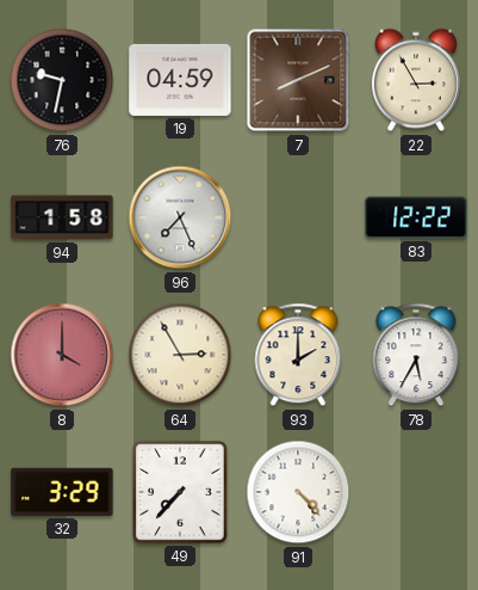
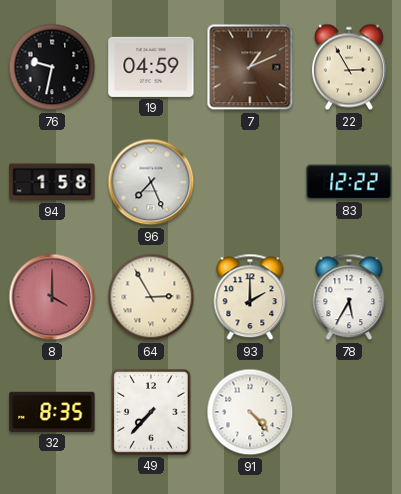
7: 8:11 -> 1:11
32: 3:29 -> 8:35
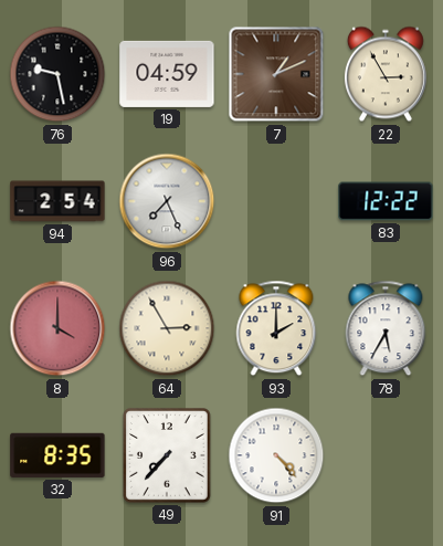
76: 9:32 -> 9:28
94: 1:58 -> 2:54
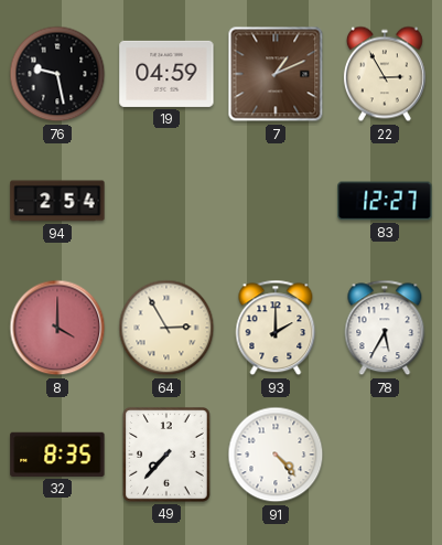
96: 7:26 -> none
83: 12:22 -> 12:27
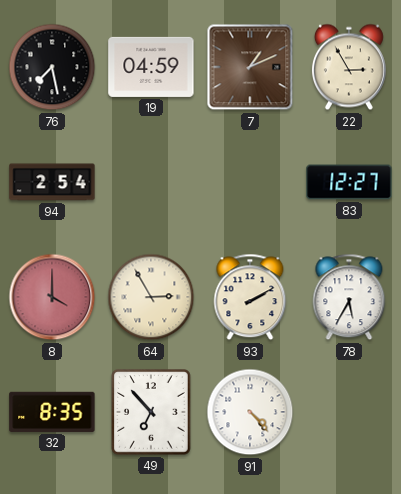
76: 9:28 -> 7:28
93: 2:00 -> 2:10
49: 7:37 -> 6:53
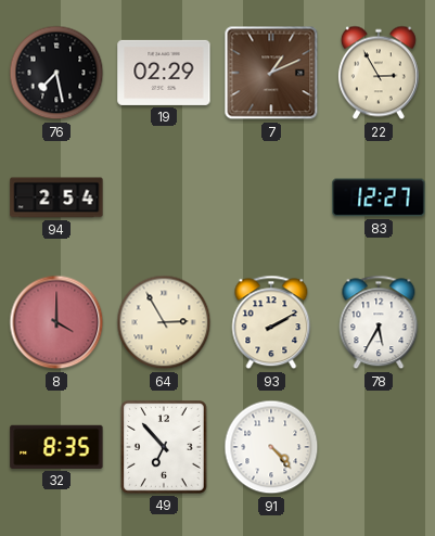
19: 04:59 -> 02:29
